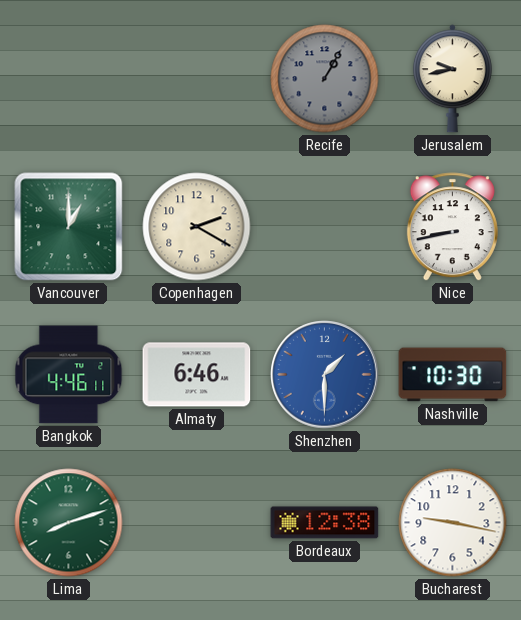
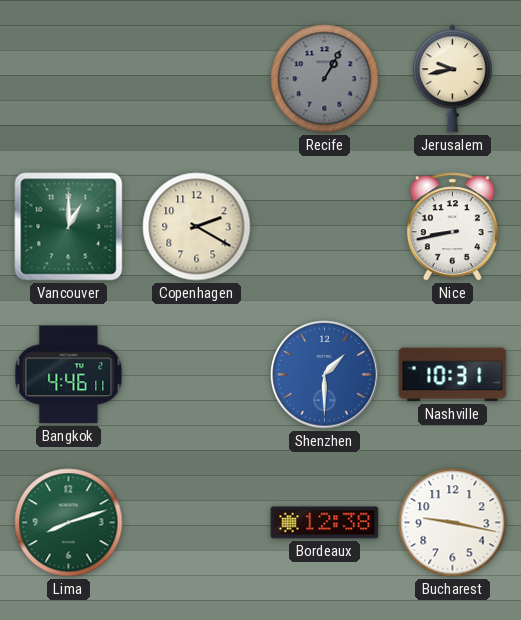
Almaty: 6:46 -> none
Nashville: 10:30 -> 10:31
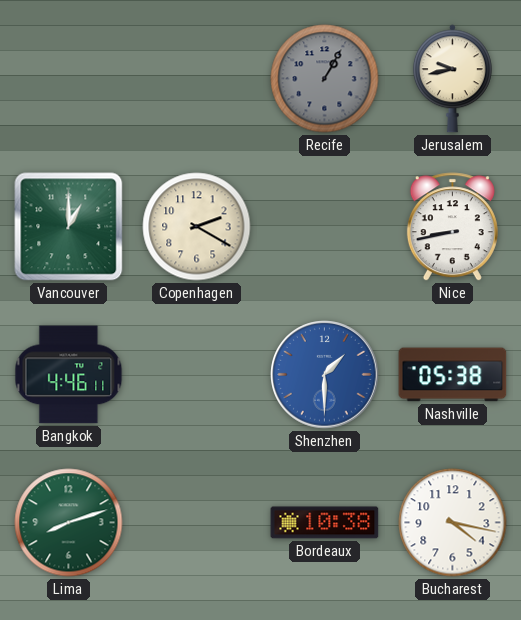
Nashville: 10:31 -> 05:38
Bordeaux: 12:38 -> 10:38
Bucharest: 9:17 -> 4:17
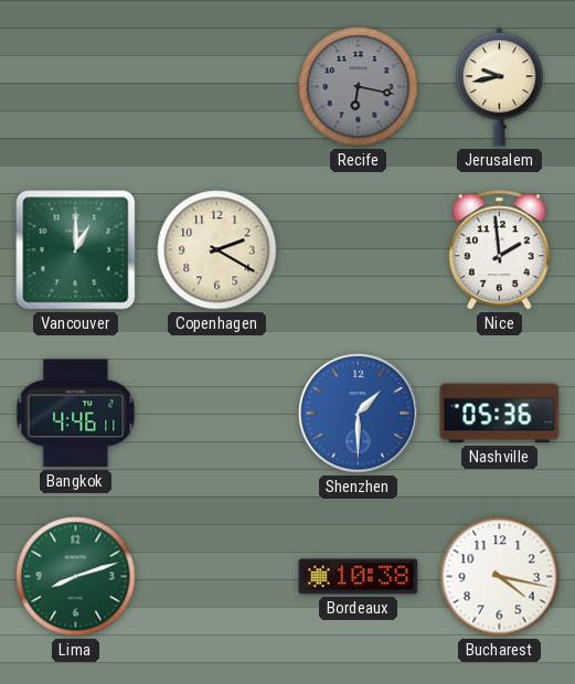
Recife: 1:05 -> 6:17
Nice: 8:43 -> 1:59
Nashville: 05:38 -> 05:36
